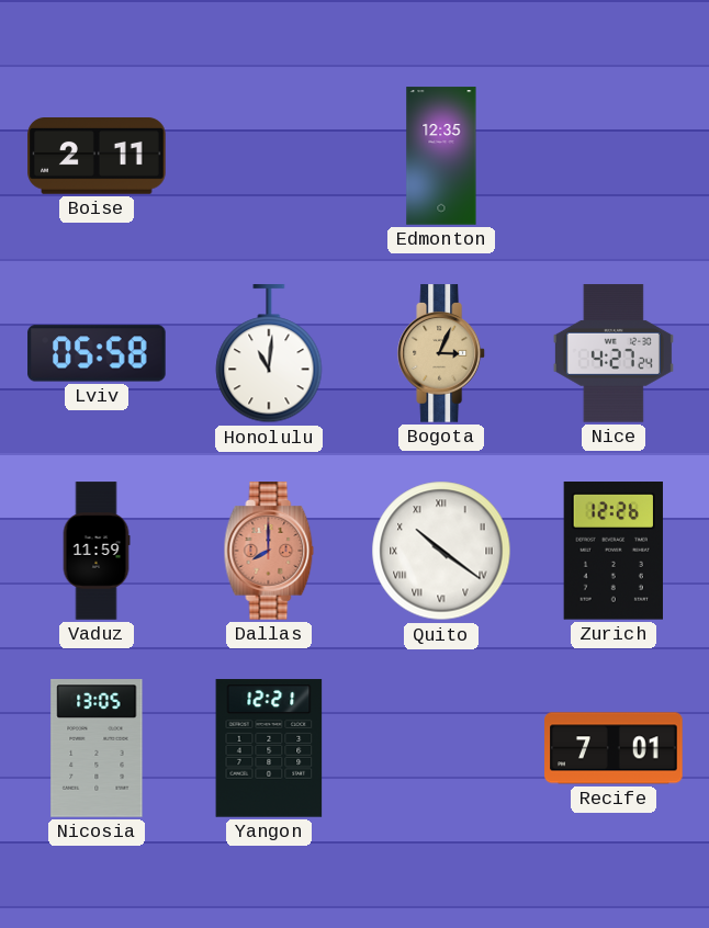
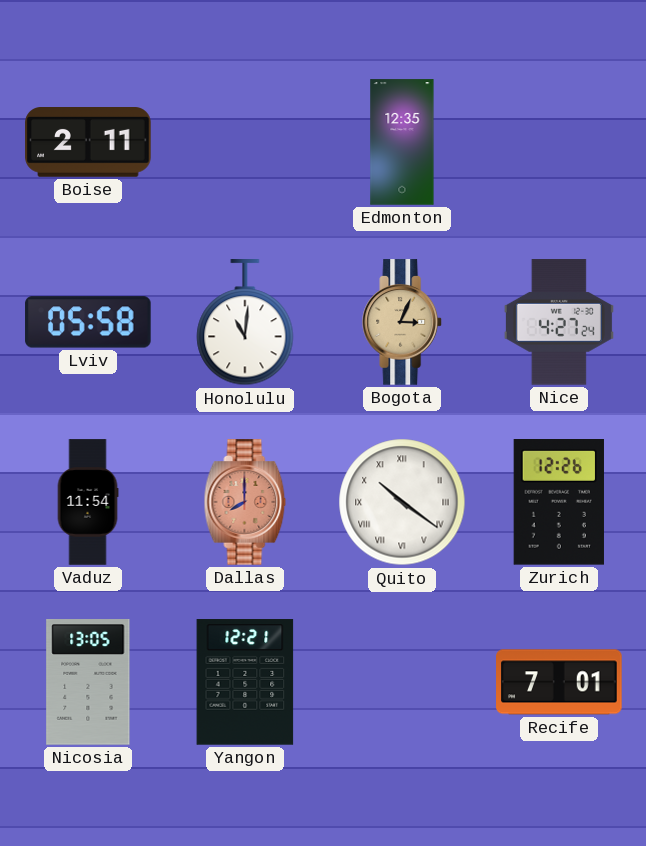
Vaduz: 11:59 -> 11:54
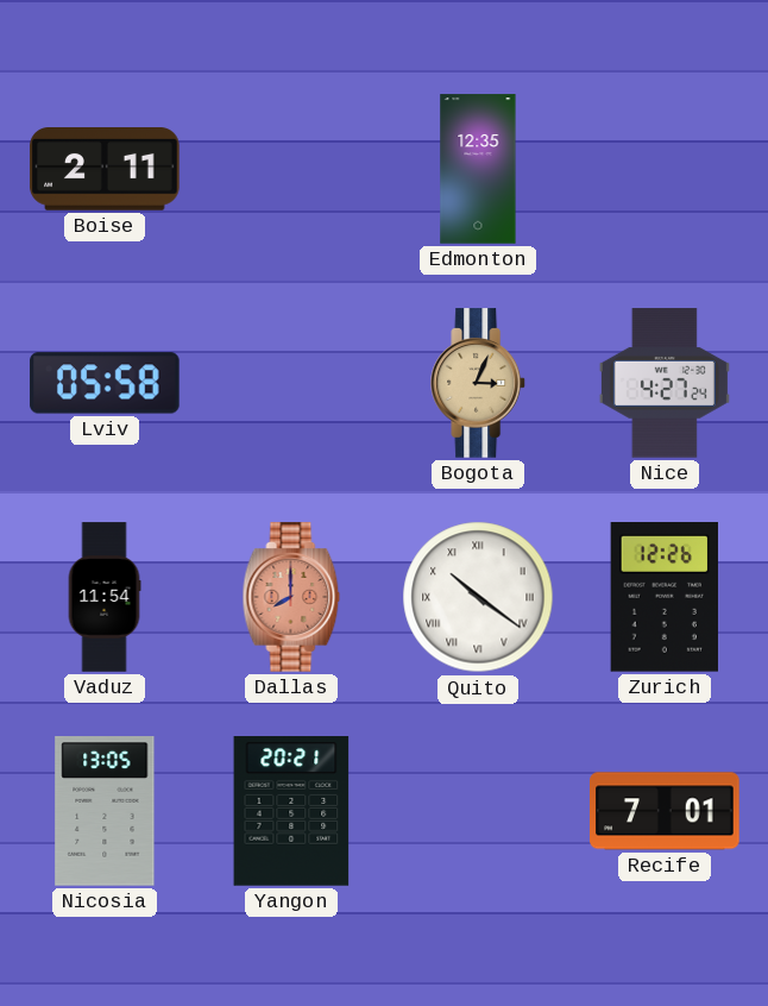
Honolulu: 11:01 -> none
Yangon: 12:21 -> 20:21
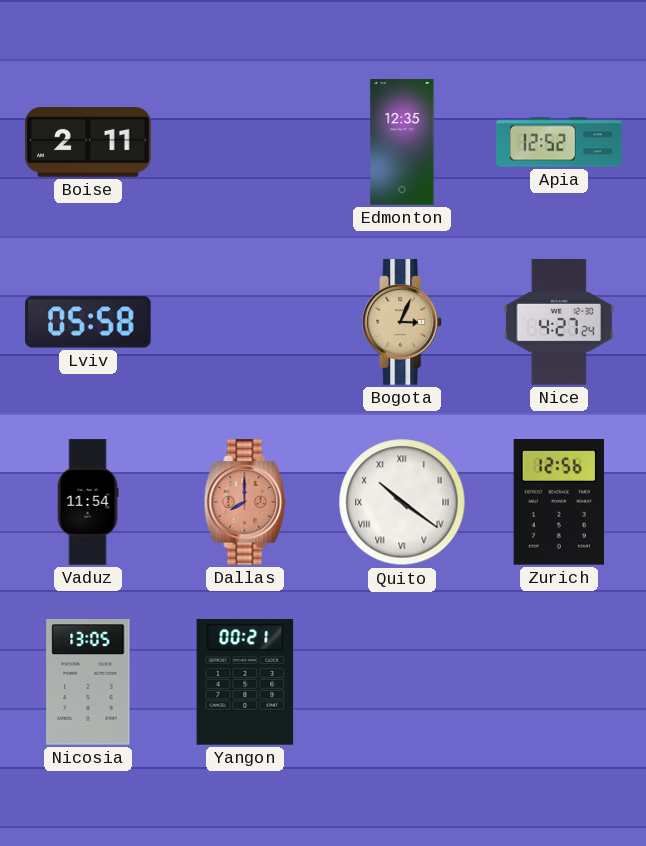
Apia: none -> 12:52
Zurich: 12:26 -> 12:56
Yangon: 20:21 -> 00:21
Recife: 7:01 -> none
